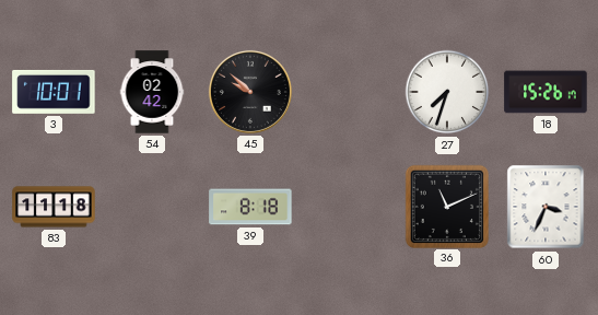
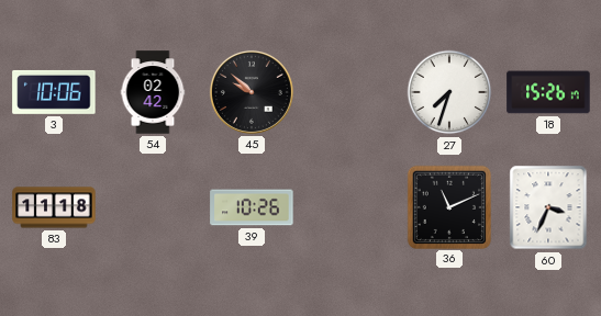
3: 10:01 -> 10:06
39: 8:18 -> 10:26
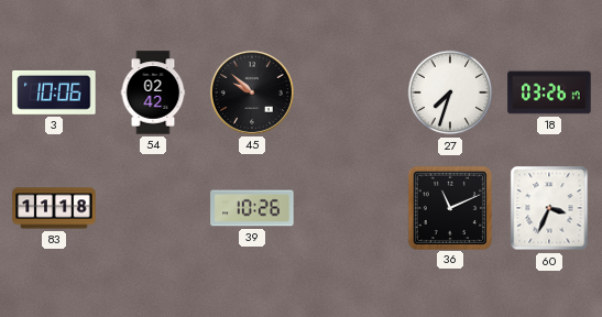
18: 15:26 -> 03:26
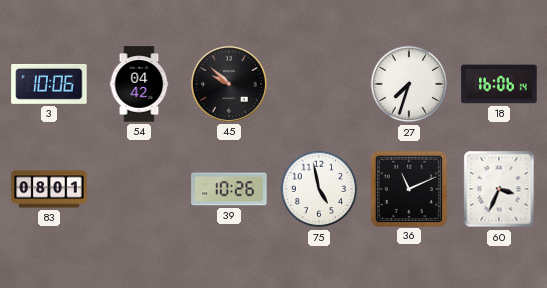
54: 02:42 -> 04:42
18: 03:26 -> 16:06
83: 11:18 -> 08:01
75: none -> 4:58
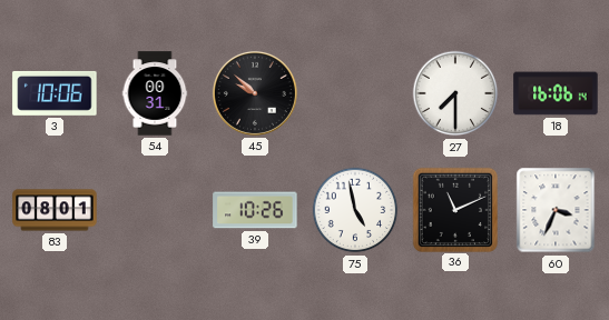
54: 04:42 -> 00:31
27: 7:33 -> 7:30
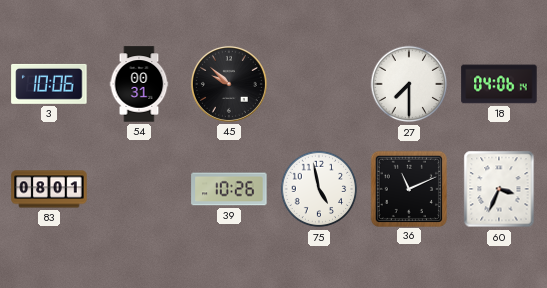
18: 16:06 -> 04:06
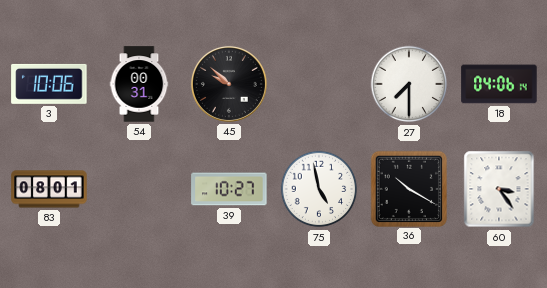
39: 10:26 -> 10:27
36: 11:11 -> 10:20
60: 3:34 -> 3:24
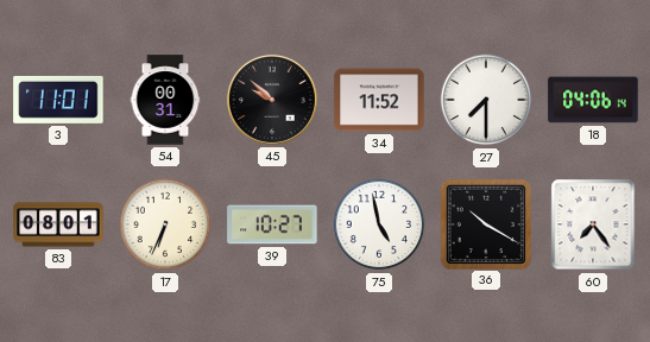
3: 10:06 -> 11:01
34: none -> 11:52
17: none -> 6:34
60: 3:24 -> 7:24
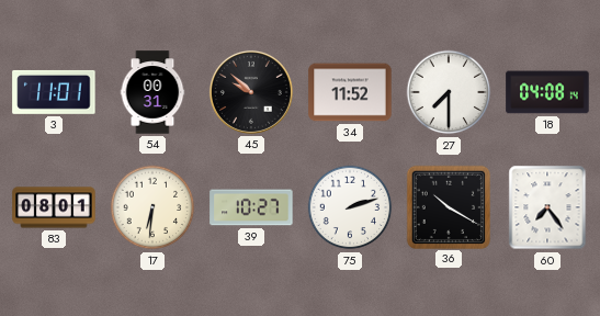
18: 04:06 -> 04:08
17: 6:34 -> 6:31
75: 4:58 -> 2:12
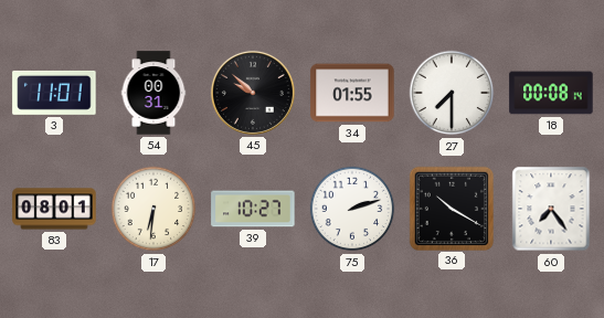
34: 11:52 -> 01:55
18: 04:08 -> 00:08
